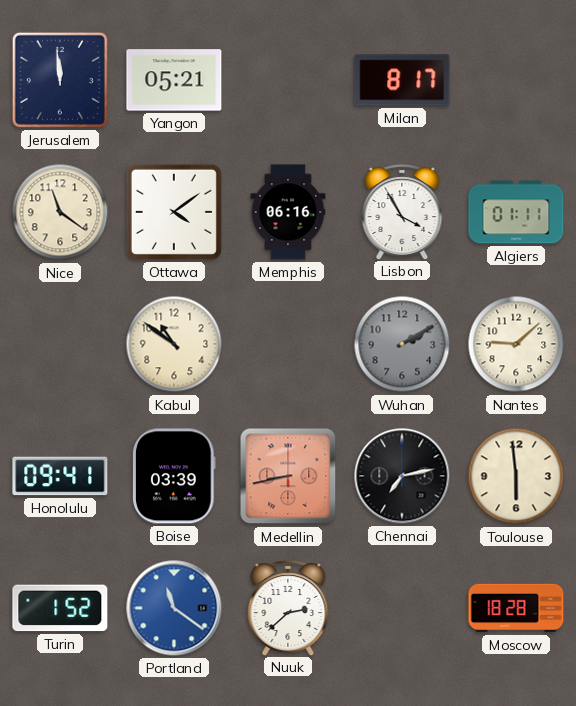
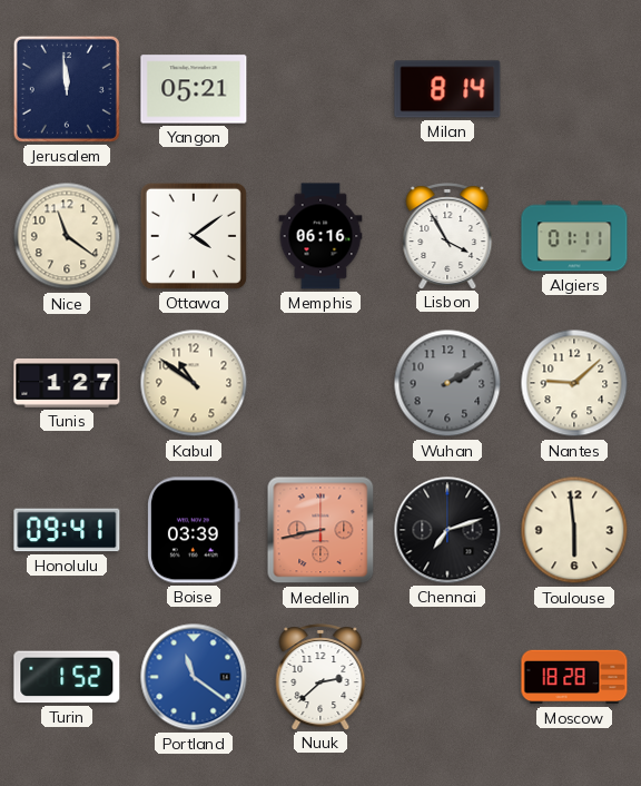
Milan: 8:17 -> 8:14
Tunis: none -> 1:27
Chennai: 7:13 -> 7:12
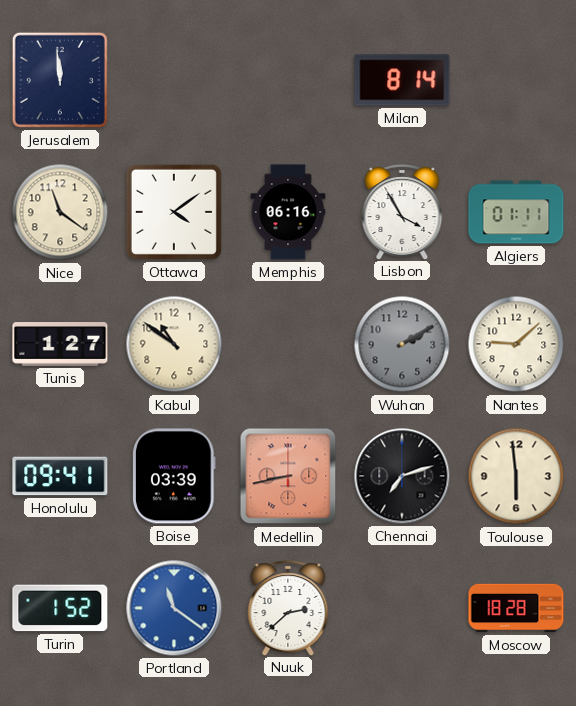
Yangon: 05:21 -> none
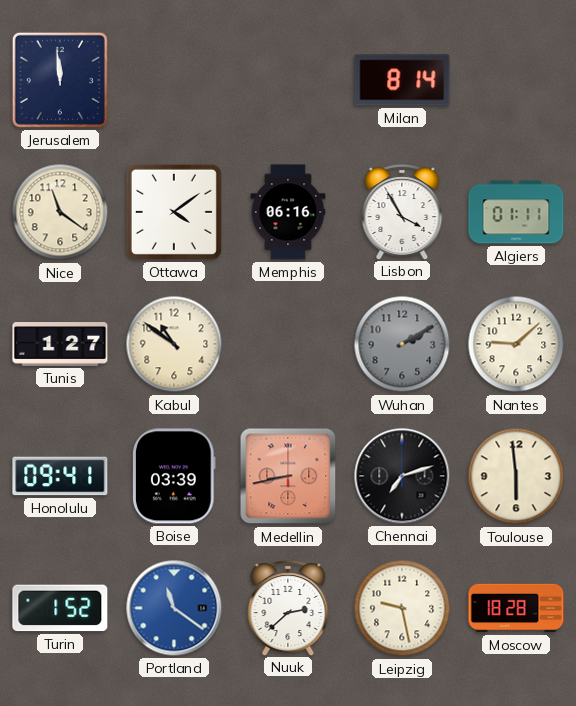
Leipzig: none -> 9:28
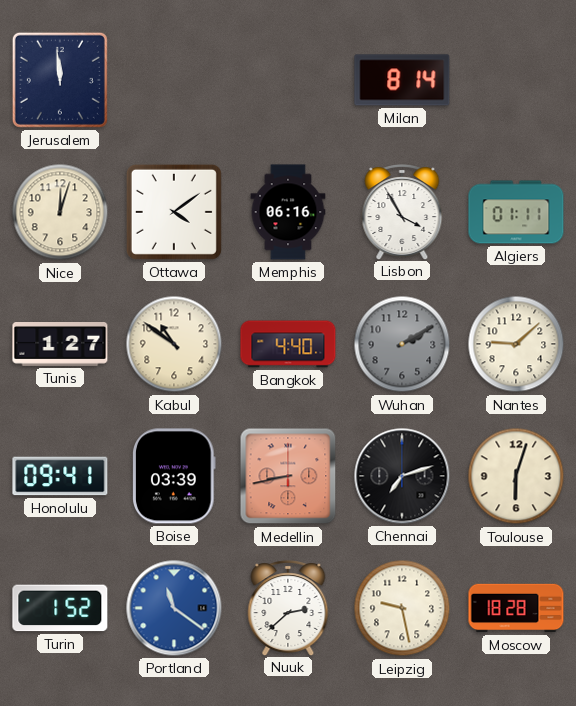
Nice: 11:21 -> 12:03
Bangkok: none -> 4:40
Toulouse: 5:59 -> 6:03
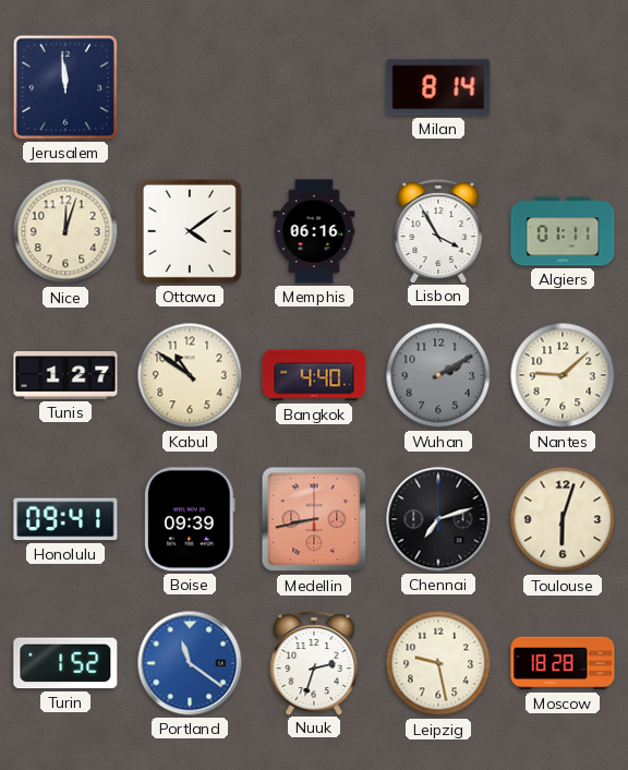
Boise: 03:39 -> 09:39
Nuuk: 2:38 -> 2:33
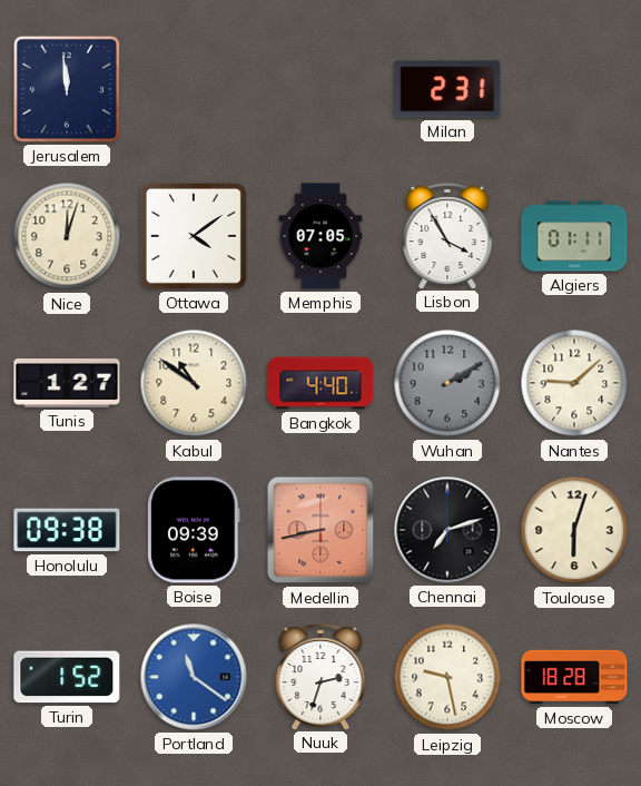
Milan: 8:14 -> 2:31
Memphis: 06:16 -> 07:05
Honolulu: 09:41 -> 09:38
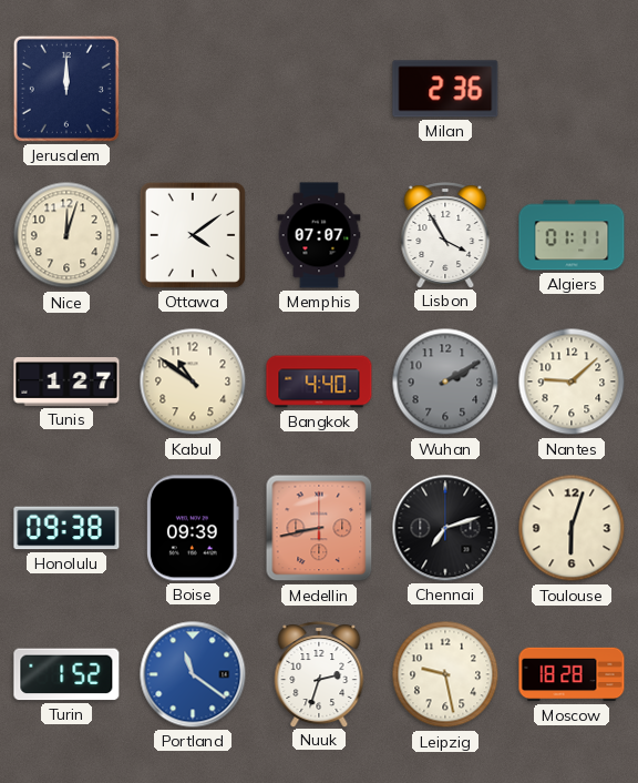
Jerusalem: 11:59 -> 12:00
Milan: 2:31 -> 2:36
Memphis: 07:05 -> 07:07
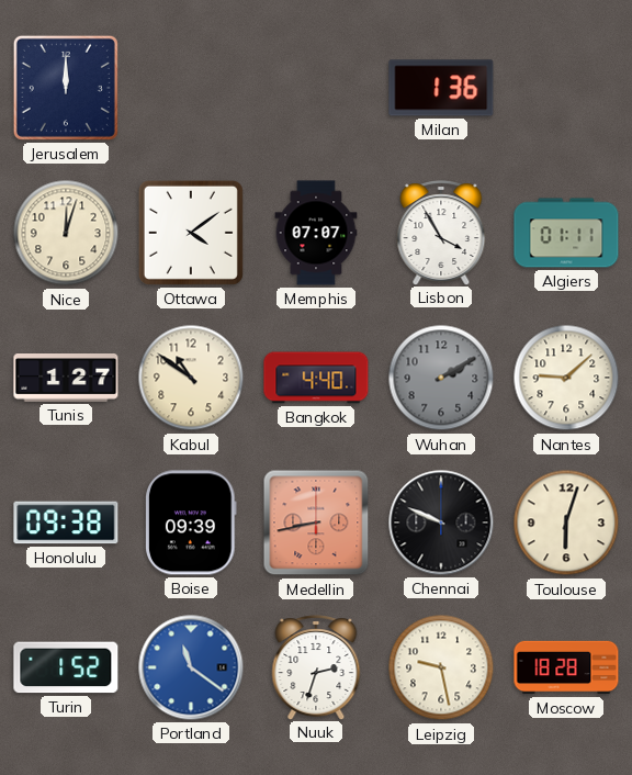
Milan: 2:36 -> 1:36
Chennai: 7:12 -> 9:49
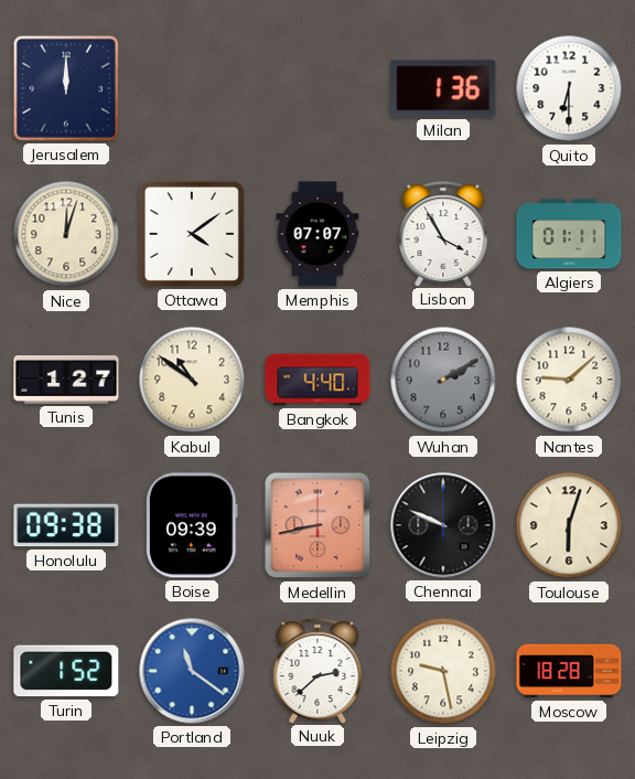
Quito: none -> 6:30
Nuuk: 2:33 -> 2:38
